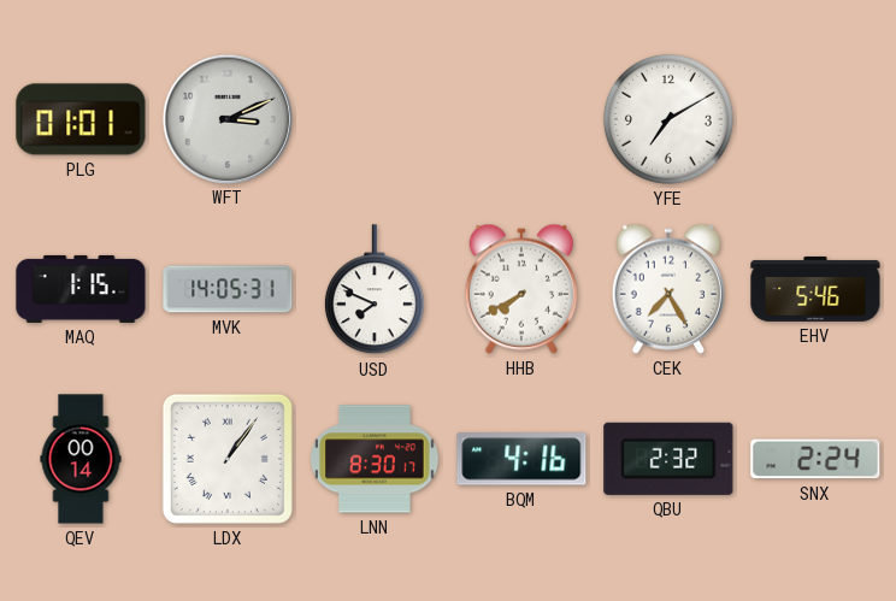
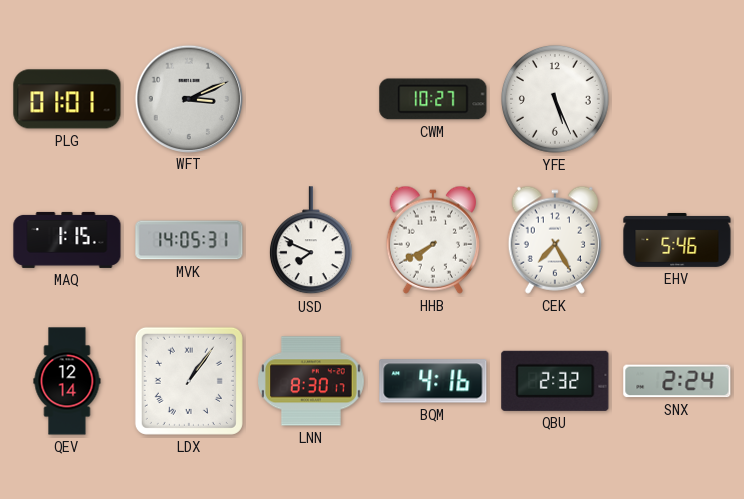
CWM: none -> 10:27
YFE: 7:10 -> 5:26
QEV: 00:14 -> 12:14
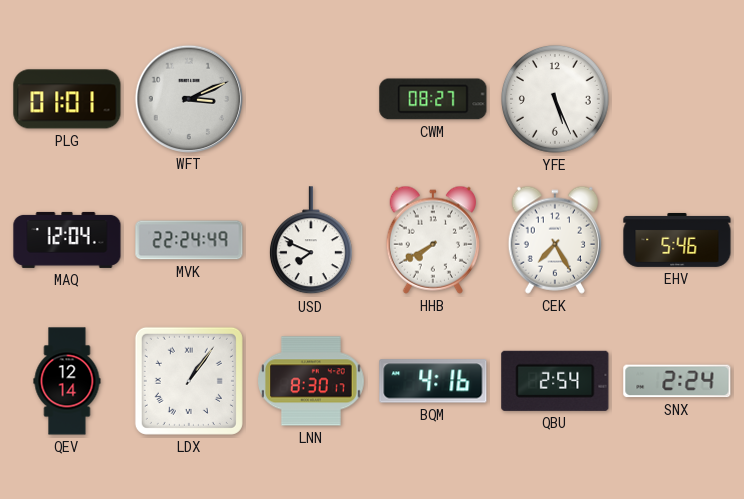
CWM: 10:27 -> 08:27
MAQ: 1:15 -> 12:04
MVK: 14:05 -> 22:24
QBU: 2:32 -> 2:54
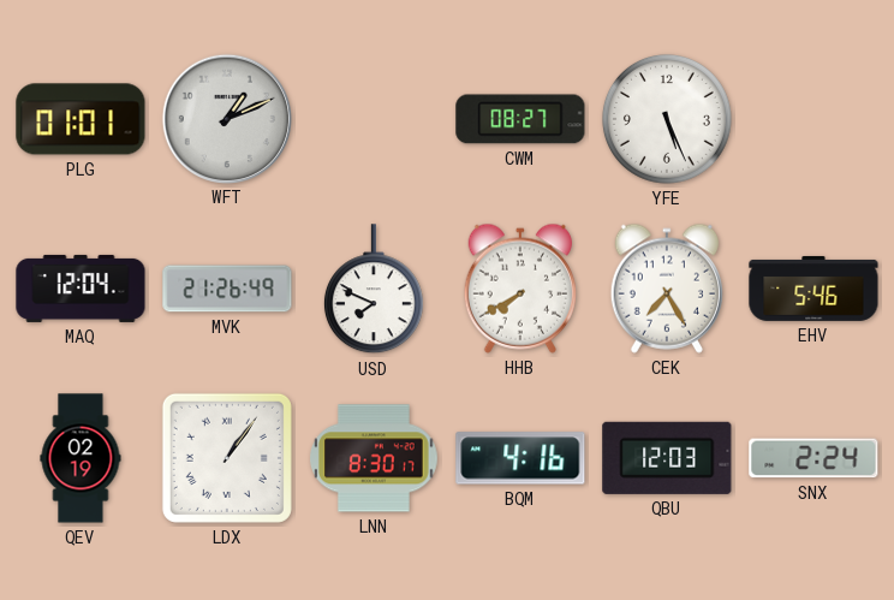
WFT: 3:11 -> 1:11
MVK: 22:24 -> 21:26
QEV: 12:14 -> 02:19
QBU: 2:54 -> 12:03
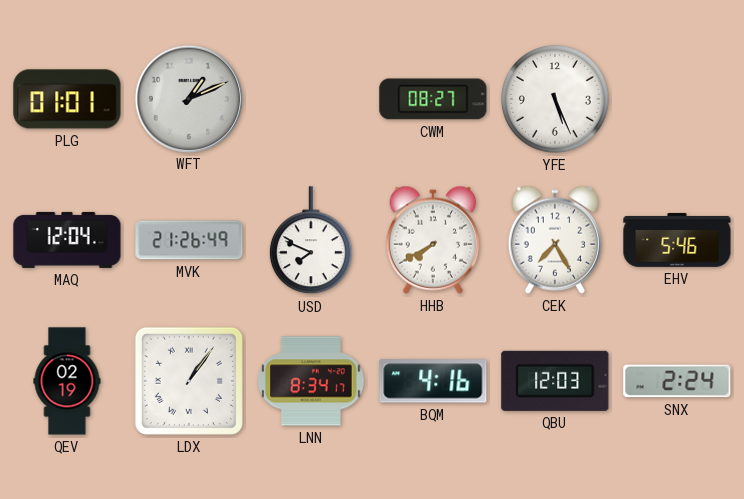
LNN: 8:30 -> 8:34
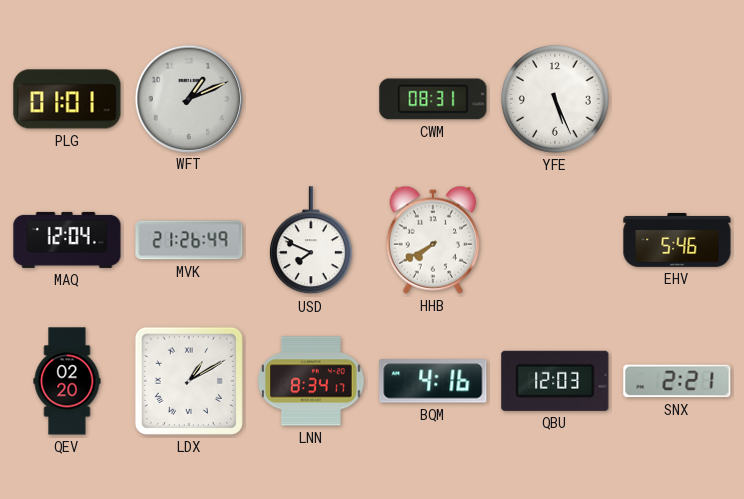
CWM: 08:27 -> 08:31
CEK: 7:25 -> none
QEV: 02:19 -> 02:20
LDX: 1:06 -> 1:10
SNX: 2:24 -> 2:21
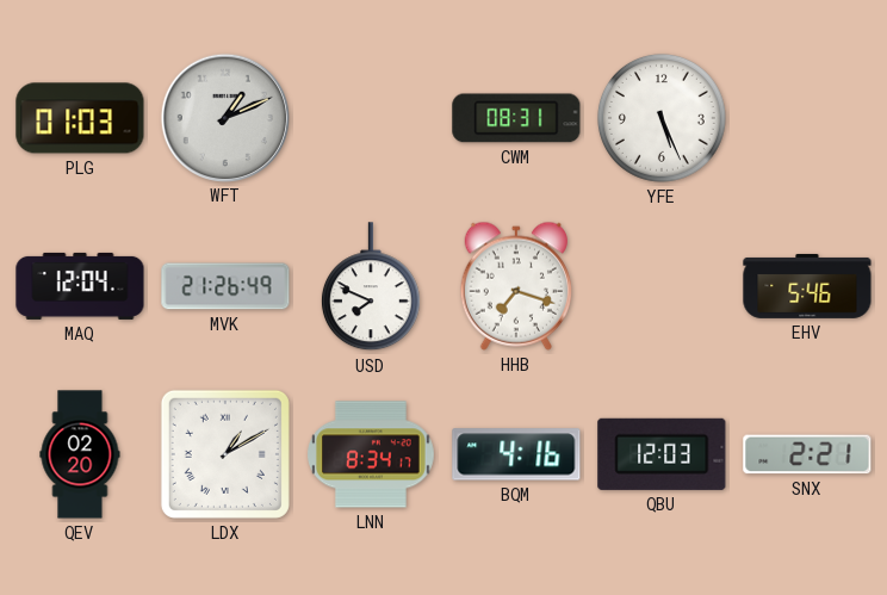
PLG: 01:01 -> 01:03
HHB: 7:40 -> 7:18
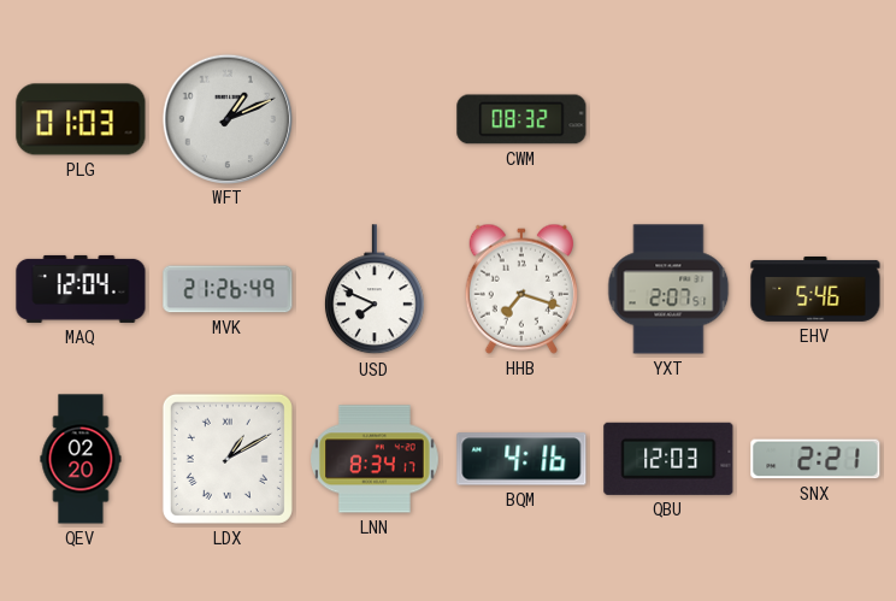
CWM: 08:31 -> 08:32
YFE: 5:26 -> none
YXT: none -> 2:07
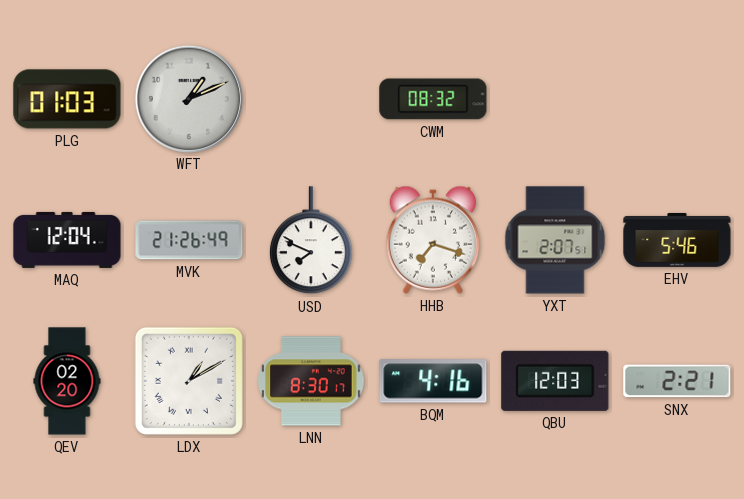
LNN: 8:34 -> 8:30
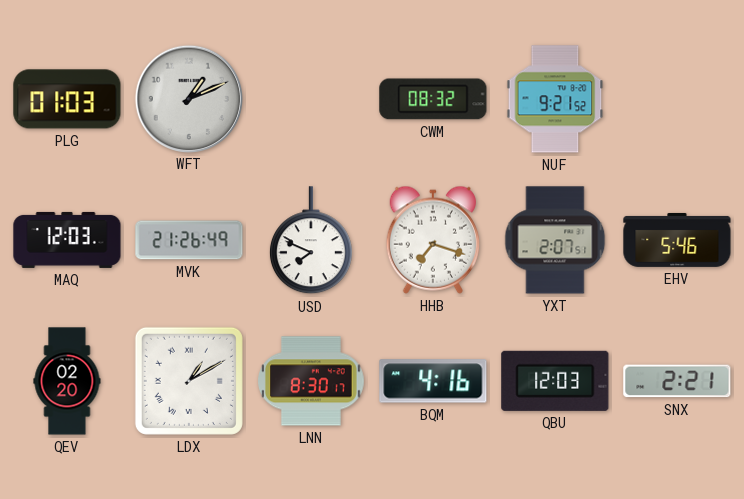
NUF: none -> 9:21
MAQ: 12:04 -> 12:03
